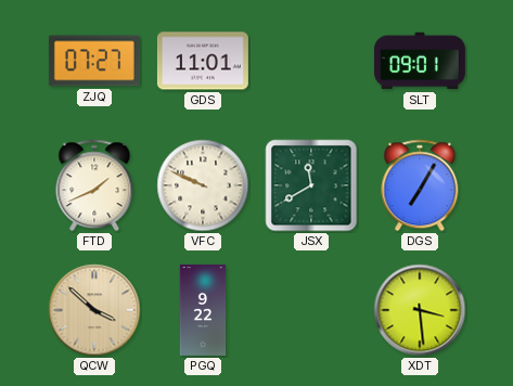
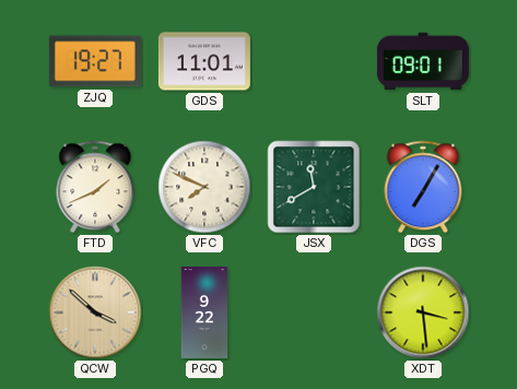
ZJQ: 07:27 -> 19:27
VFC: 9:49 -> 7:49
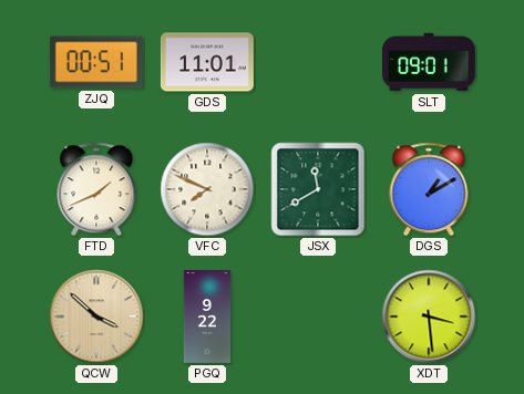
ZJQ: 19:27 -> 00:51
DGS: 7:05 -> 1:10
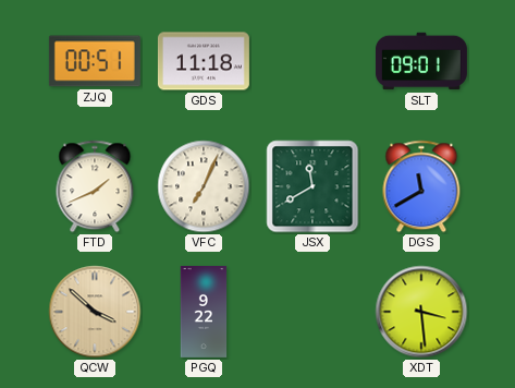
GDS: 11:01 -> 11:18
VFC: 7:49 -> 7:04
DGS: 1:10 -> 11:40
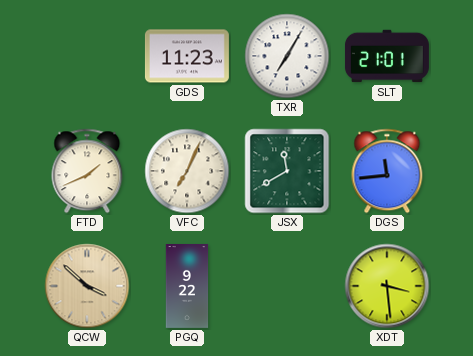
ZJQ: 00:51 -> none
GDS: 11:18 -> 11:23
TXR: none -> 7:05
SLT: 09:01 -> 21:01
DGS: 11:40 -> 11:44
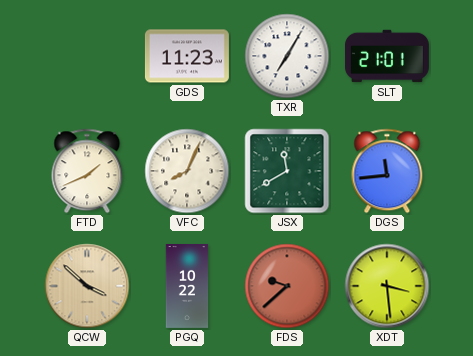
VFC: 7:04 -> 8:04
PGQ: 9:22 -> 10:22
FDS: none -> 9:38
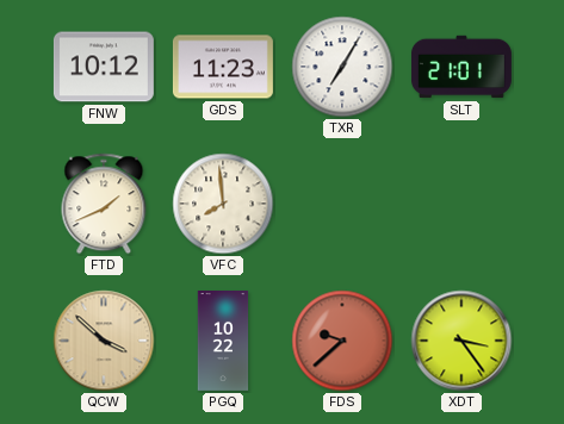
FNW: none -> 10:12
VFC: 8:04 -> 7:59
JSX: 11:40 -> none
DGS: 11:44 -> none
XDT: 3:29 -> 3:24
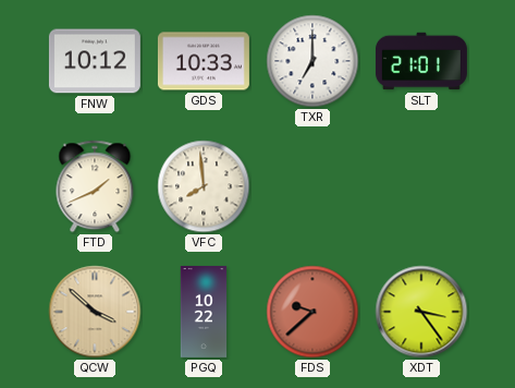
GDS: 11:23 -> 10:33
TXR: 7:05 -> 7:00
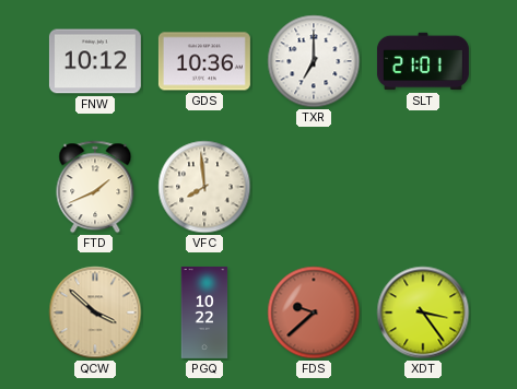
GDS: 10:33 -> 10:36
